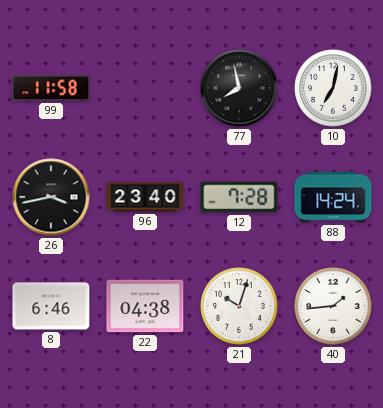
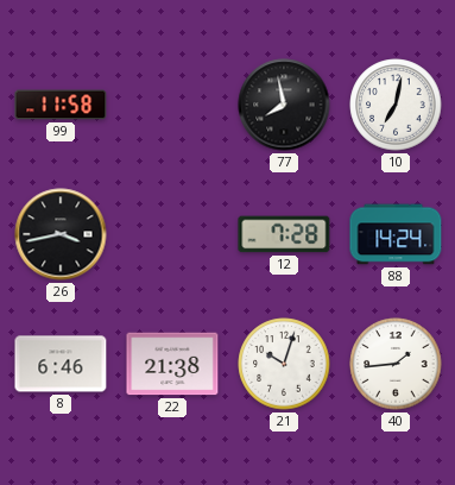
96: 23:40 -> none
22: 04:38 -> 21:38
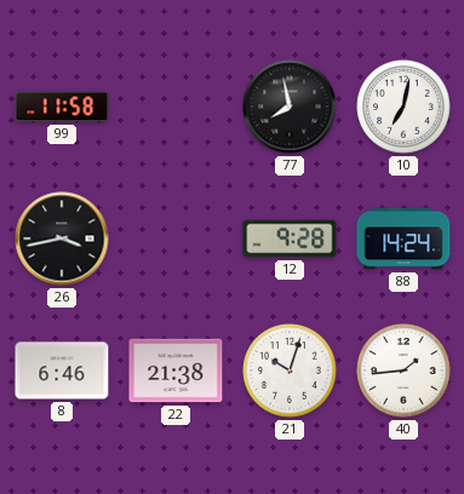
12: 7:28 -> 9:28
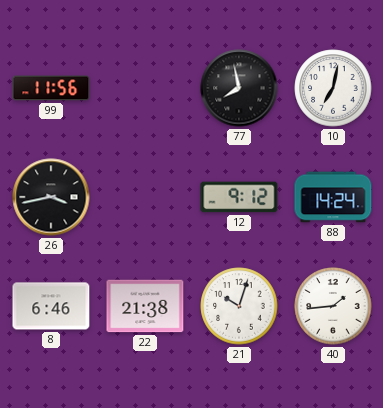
99: 11:58 -> 11:56
12: 9:28 -> 9:12
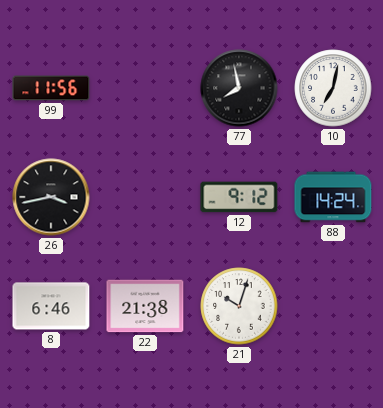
40: 1:44 -> none
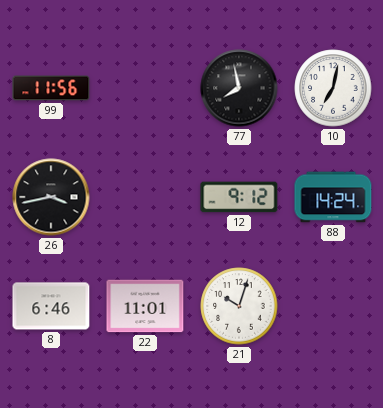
22: 21:38 -> 11:01
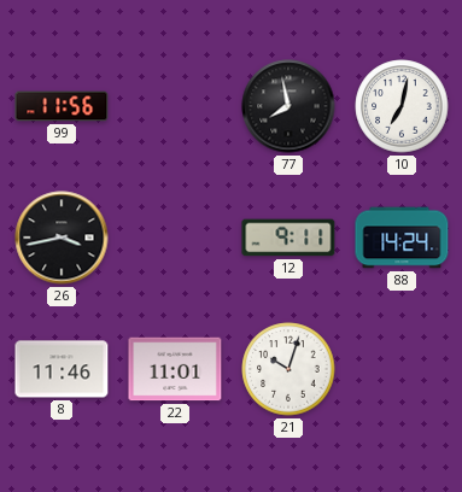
12: 9:12 -> 9:11
8: 6:46 -> 11:46
